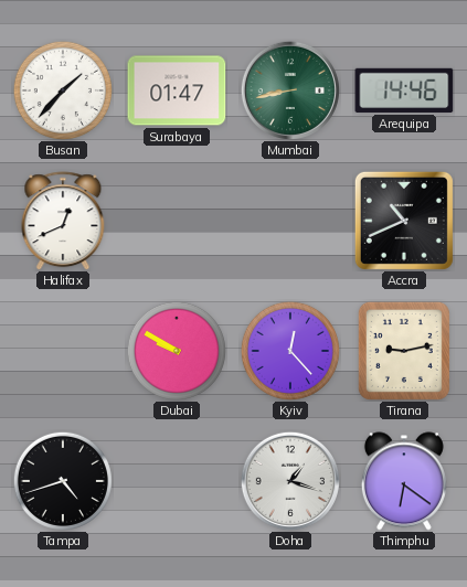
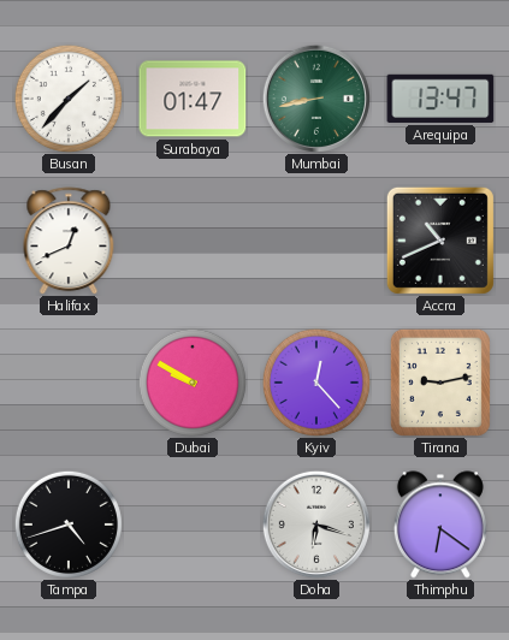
Arequipa: 14:46 -> 13:47
Doha: 1:18 -> 6:18
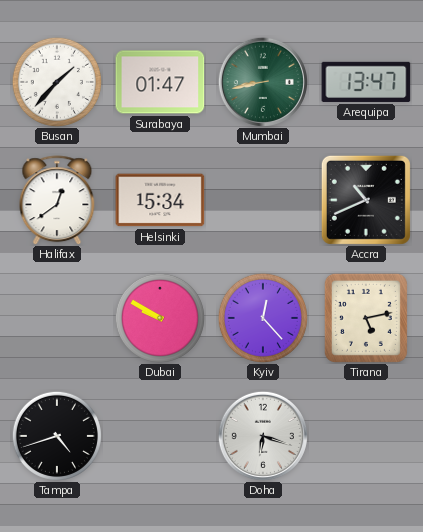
Halifax: 12:41 -> 12:39
Helsinki: none -> 15:34
Tirana: 9:13 -> 5:13
Thimphu: 6:21 -> none
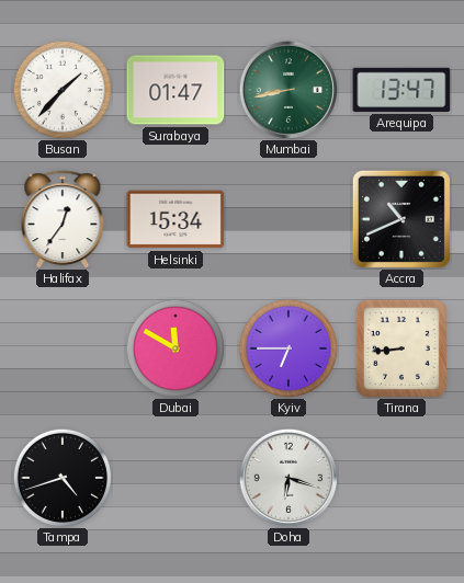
Halifax: 12:39 -> 12:36
Dubai: 9:50 -> 11:50
Kyiv: 12:23 -> 6:45
Tirana: 5:13 -> 8:44
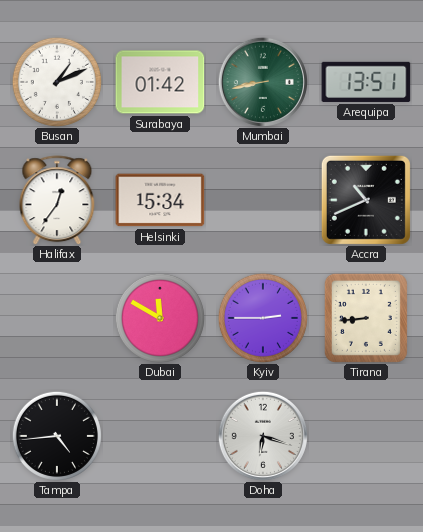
Busan: 1:37 -> 1:11
Surabaya: 01:47 -> 01:42
Arequipa: 13:47 -> 13:51
Kyiv: 6:45 -> 2:45
Tampa: 4:42 -> 4:44
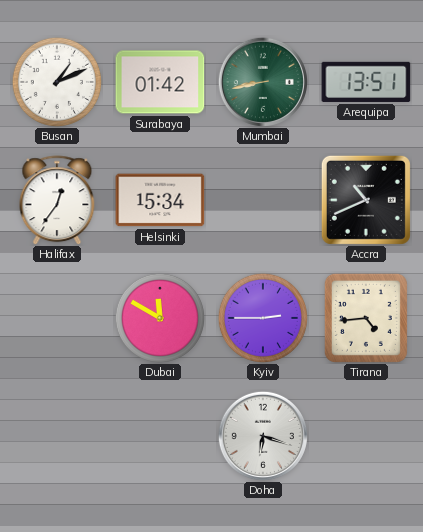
Tirana: 8:44 -> 4:44
Tampa: 4:44 -> none
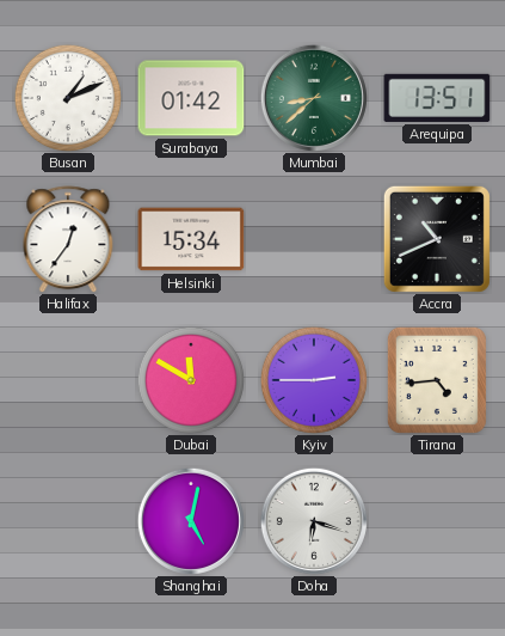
Mumbai: 8:43 -> 8:38
Shanghai: none -> 5:02
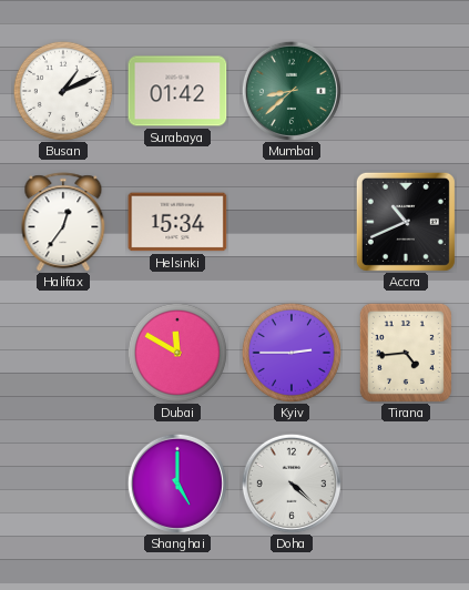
Arequipa: 13:51 -> none
Shanghai: 5:02 -> 5:00
Doha: 6:18 -> 4:22
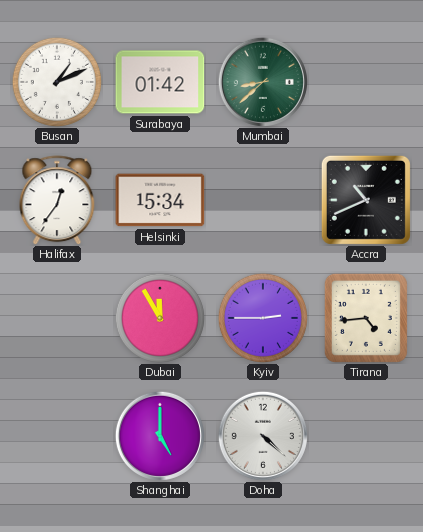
Dubai: 11:50 -> 11:55
